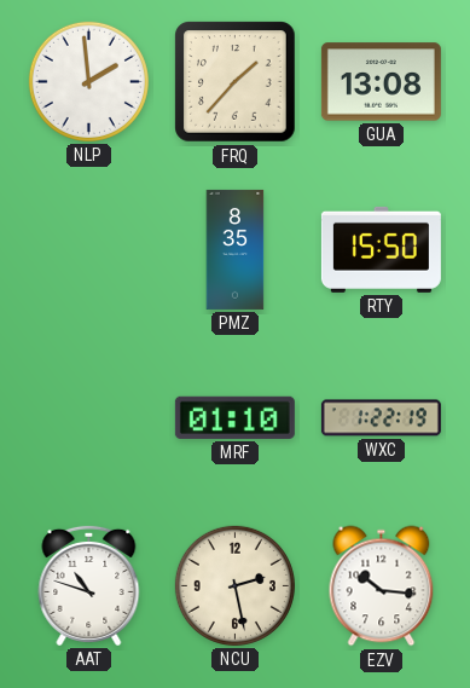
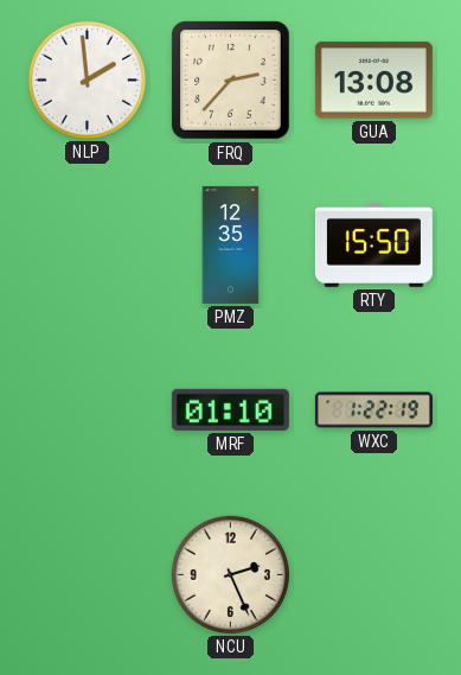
FRQ: 1:37 -> 2:37
PMZ: 8:35 -> 12:35
AAT: 10:48 -> none
NCU: 2:28 -> 2:26
EZV: 10:16 -> none
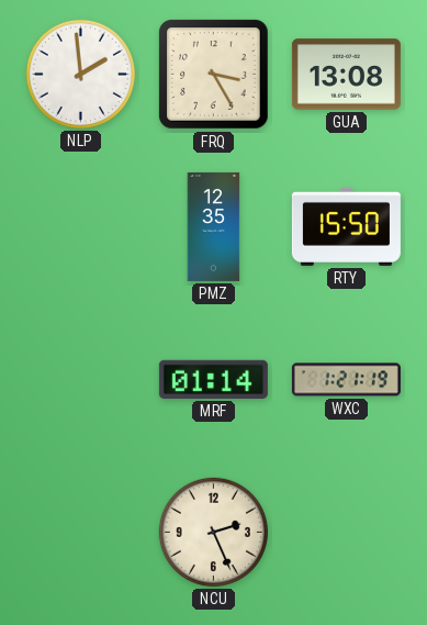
FRQ: 2:37 -> 3:25
MRF: 01:10 -> 01:14
WXC: 1:22 -> 1:21
